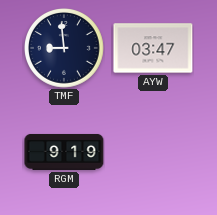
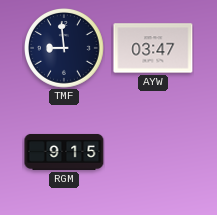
RGM: 9:19 -> 9:15
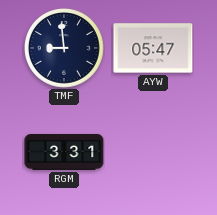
AYW: 03:47 -> 05:47
RGM: 9:15 -> 3:31
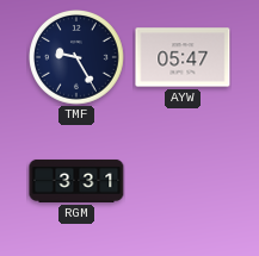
TMF: 8:59 -> 9:25
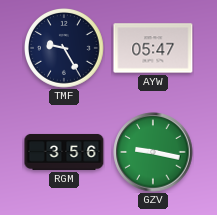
RGM: 3:31 -> 3:56
GZV: none -> 9:17
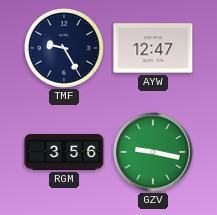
AYW: 05:47 -> 12:47
